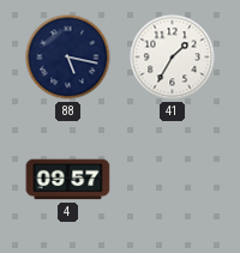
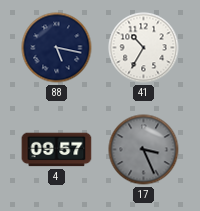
41: 1:35 -> 10:35
17: none -> 3:26
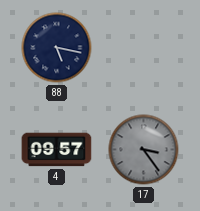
41: 10:35 -> none
17: 3:26 -> 3:24
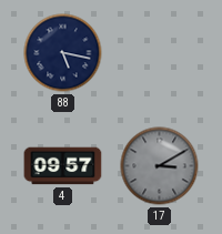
17: 3:24 -> 3:10
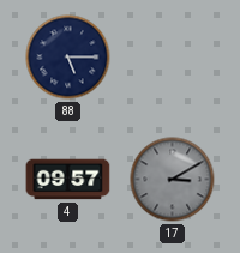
88: 5:17 -> 5:15
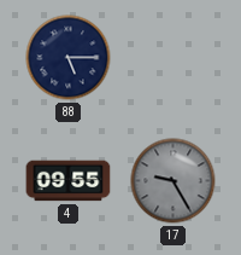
4: 09:57 -> 09:55
17: 3:10 -> 9:25
